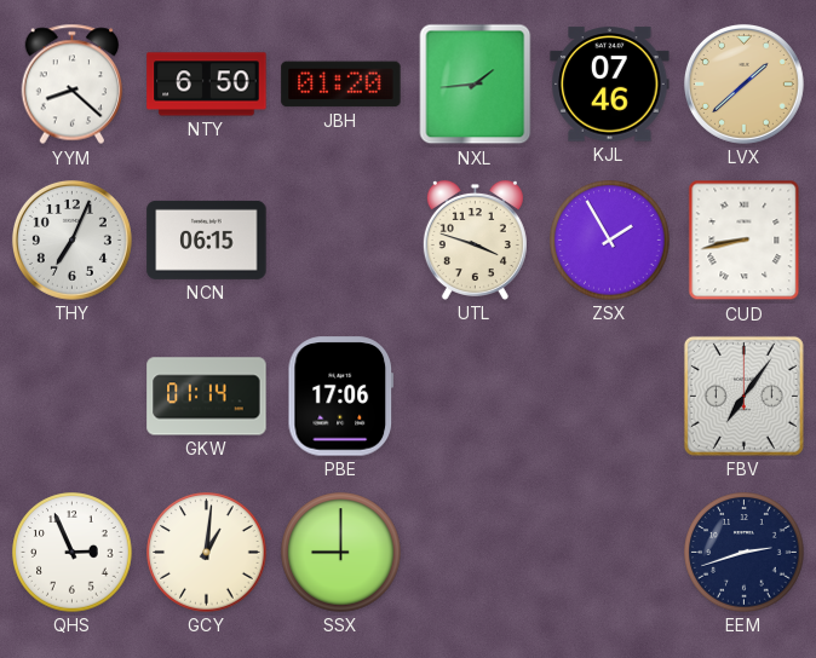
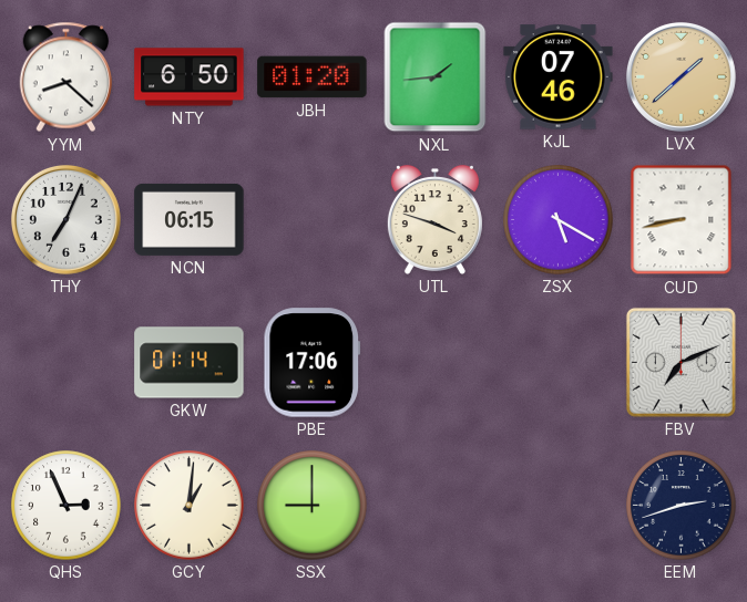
ZSX: 1:55 -> 5:20
FBV: 7:06 -> 7:11
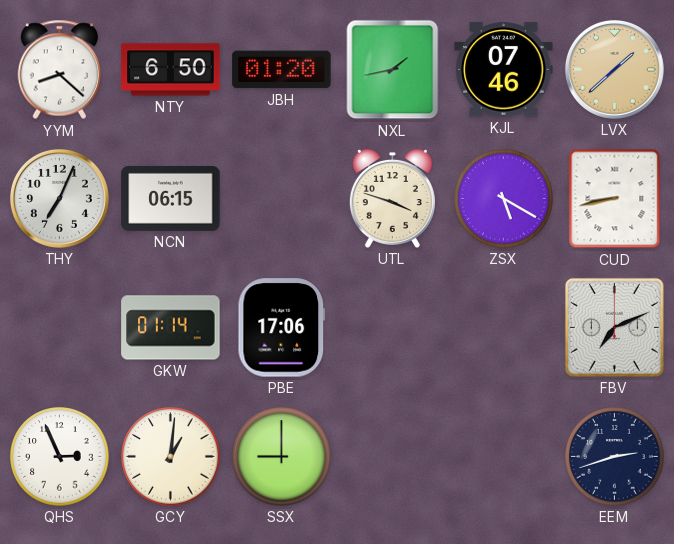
NXL: 1:44 -> 1:43
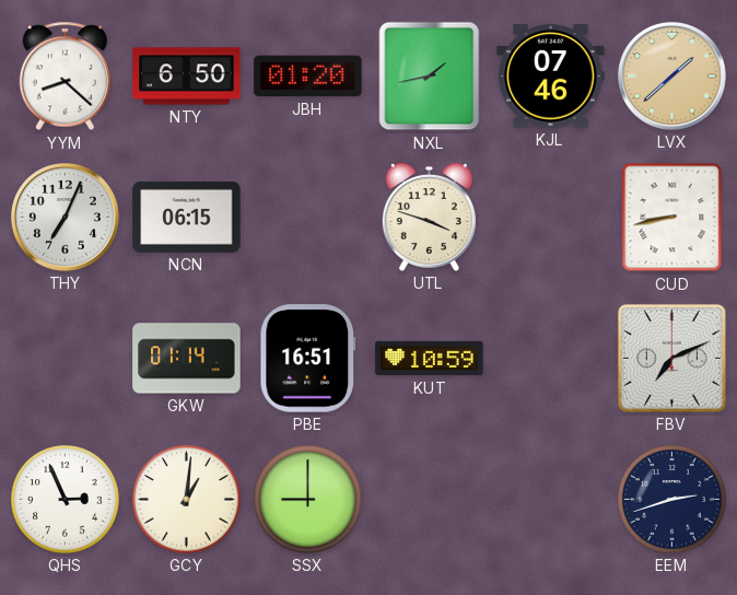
ZSX: 5:20 -> none
PBE: 17:06 -> 16:51
KUT: none -> 10:59
